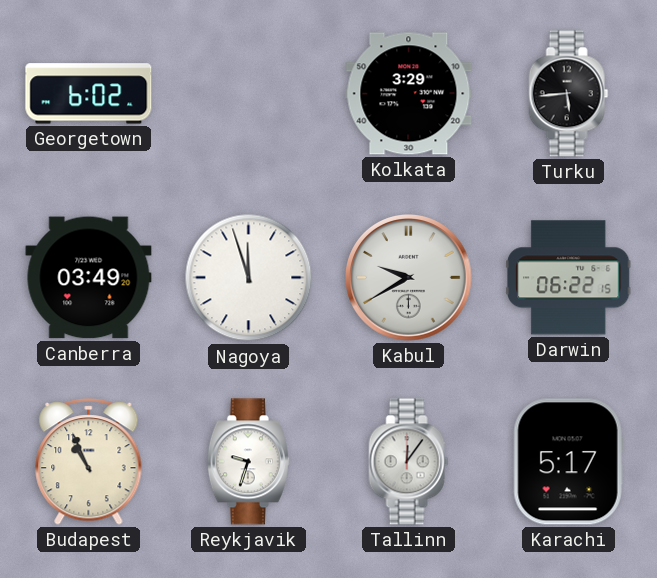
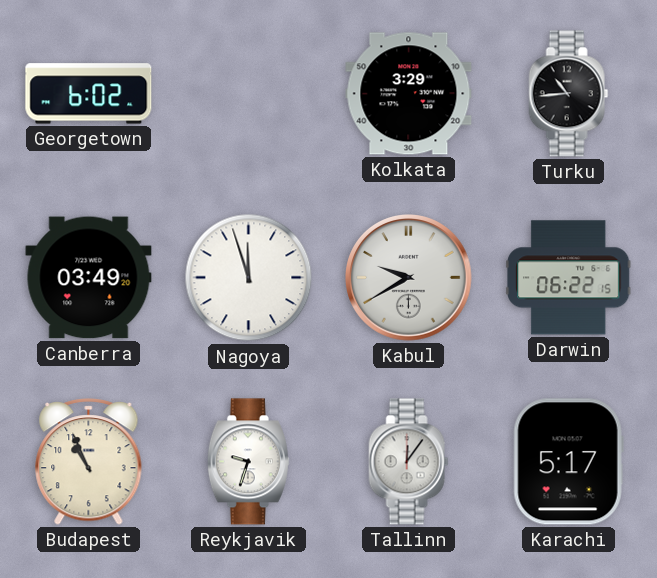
Turku: 5:44 -> 10:44
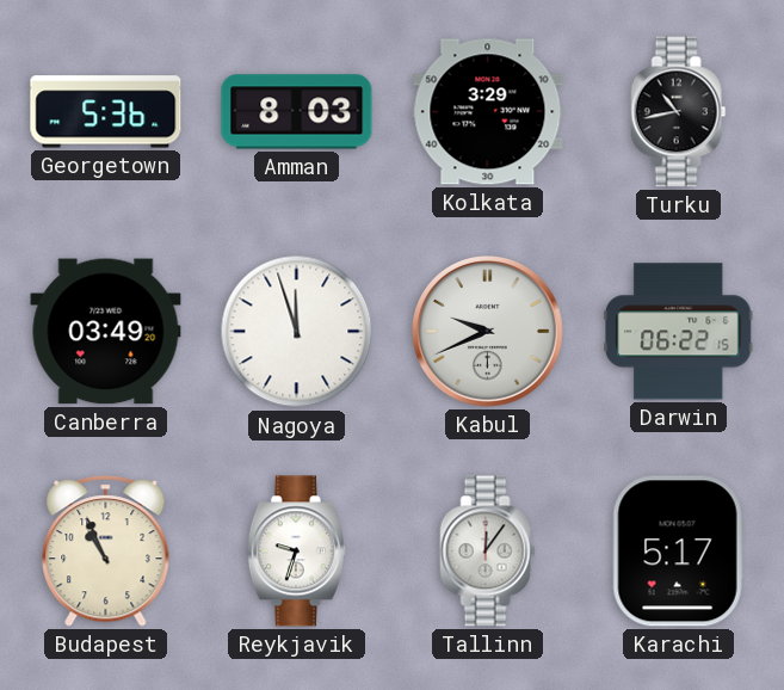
Georgetown: 6:02 -> 5:36
Amman: none -> 8:03
Turku: 10:44 -> 10:43
Kabul: 9:40 -> 9:41
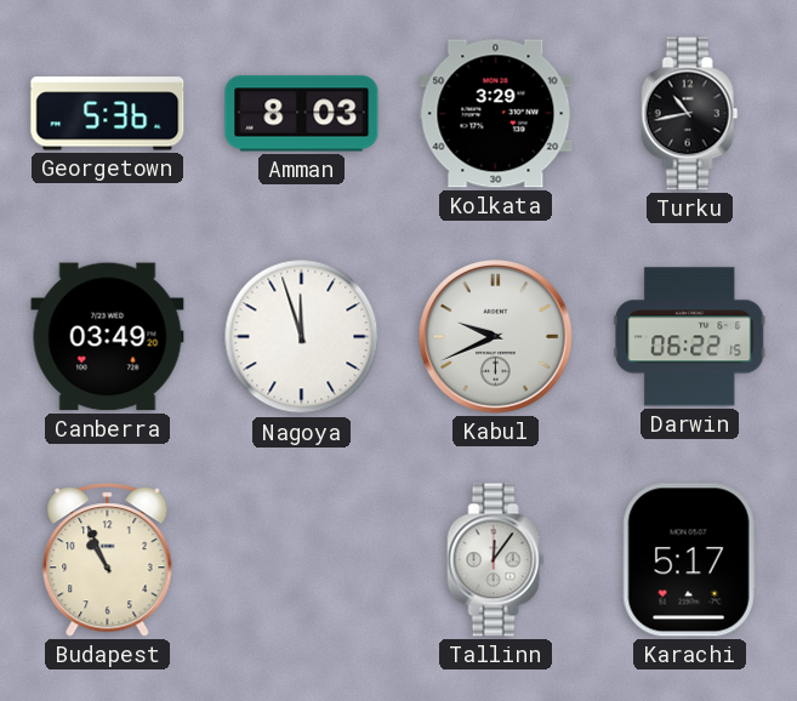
Reykjavik: 9:33 -> none
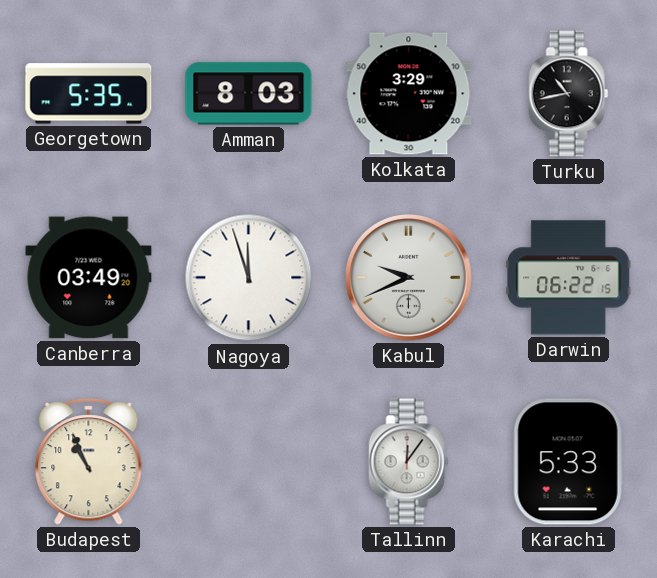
Georgetown: 5:36 -> 5:35
Karachi: 5:17 -> 5:33
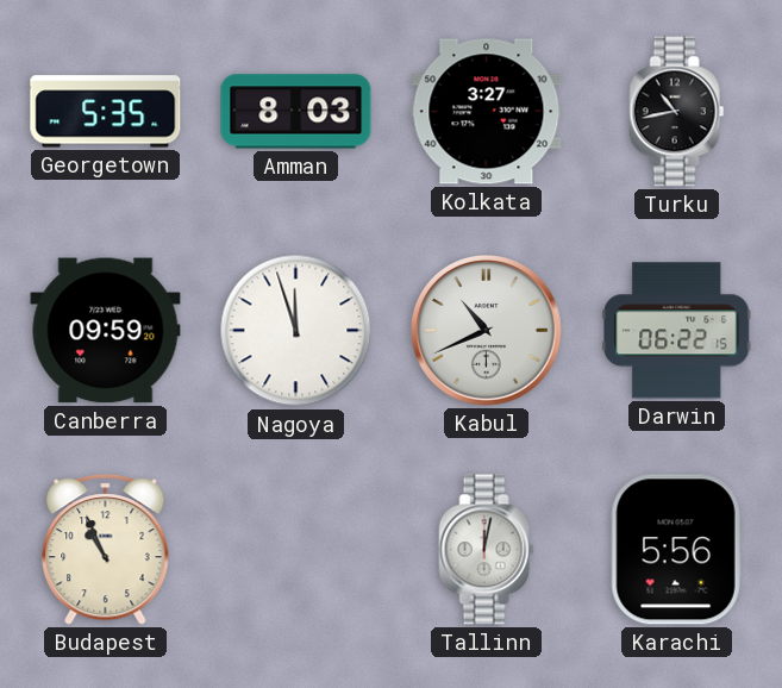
Kolkata: 3:29 -> 3:27
Canberra: 03:49 -> 09:59
Kabul: 9:41 -> 10:41
Tallinn: 12:06 -> 12:02
Karachi: 5:33 -> 5:56
